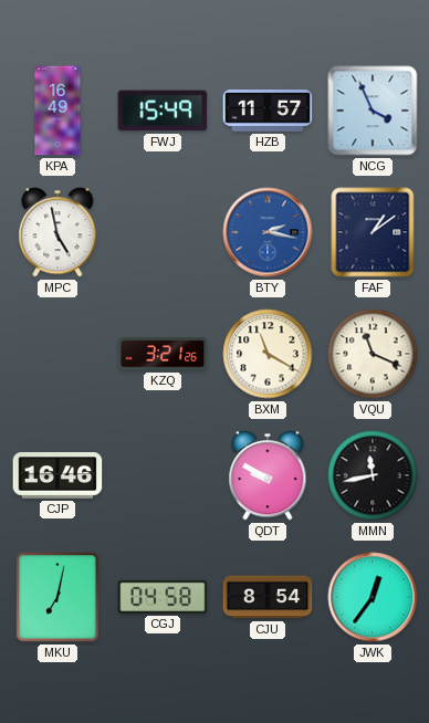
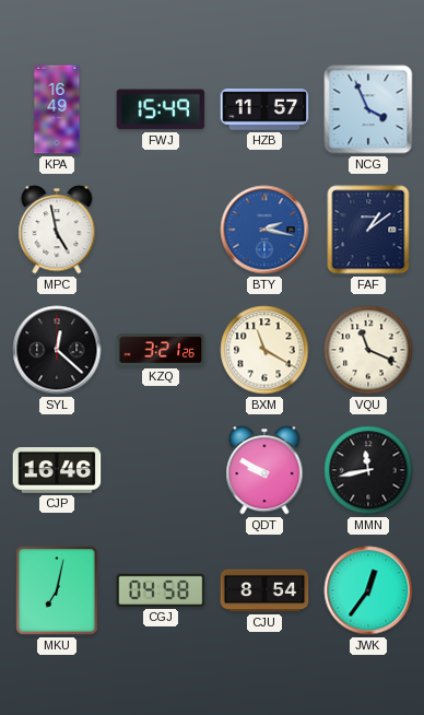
SYL: none -> 12:22
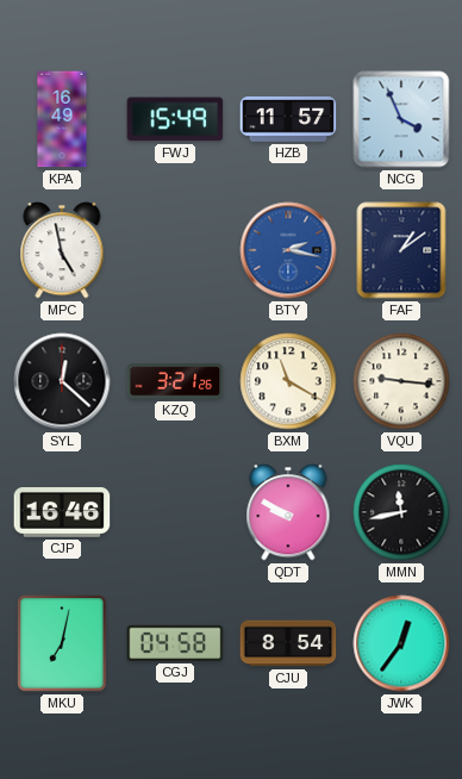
VQU: 11:19 -> 9:16
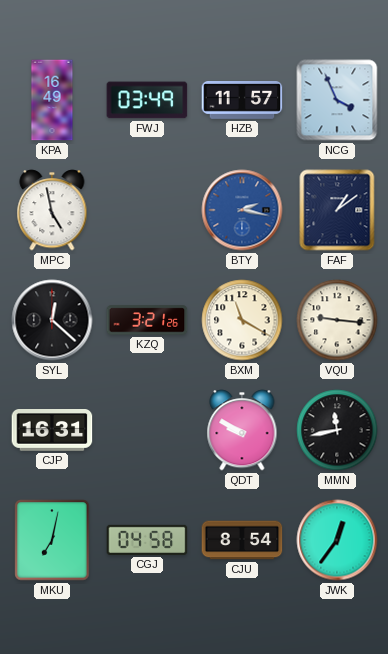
FWJ: 15:49 -> 03:49
CJP: 16:46 -> 16:31
